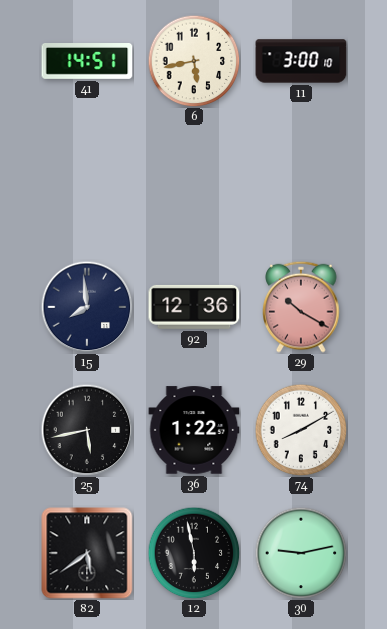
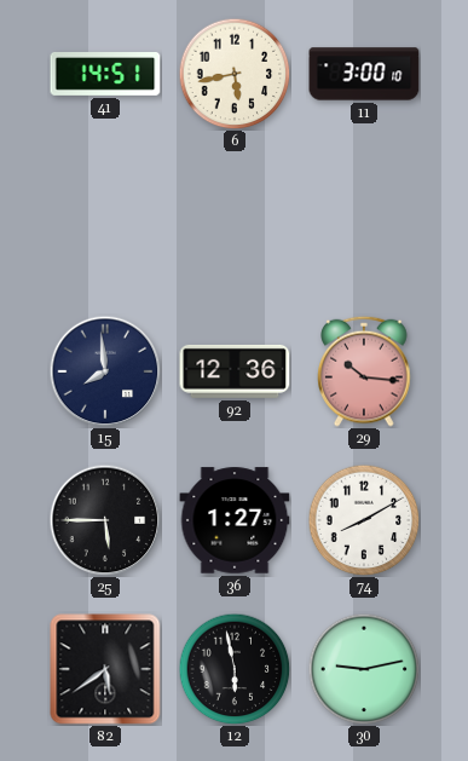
29: 10:20 -> 10:16
25: 5:43 -> 5:45
36: 1:22 -> 1:27
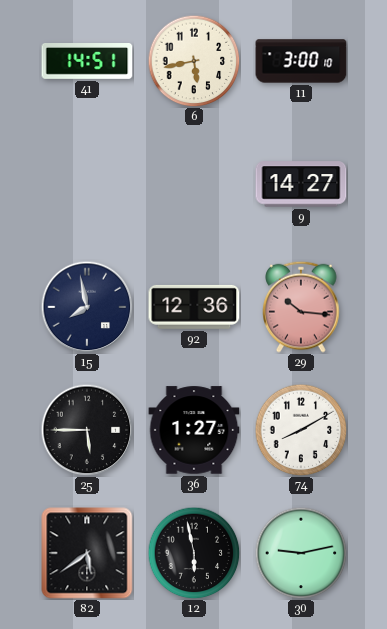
9: none -> 14:27
15: 7:59 -> 7:58
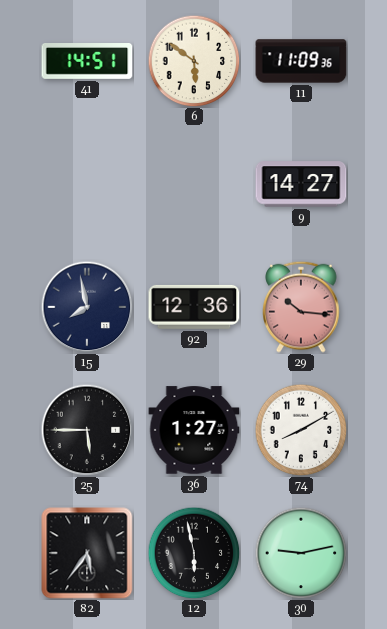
6: 5:43 -> 5:51
11: 3:00 -> 11:09
82: 5:39 -> 5:36
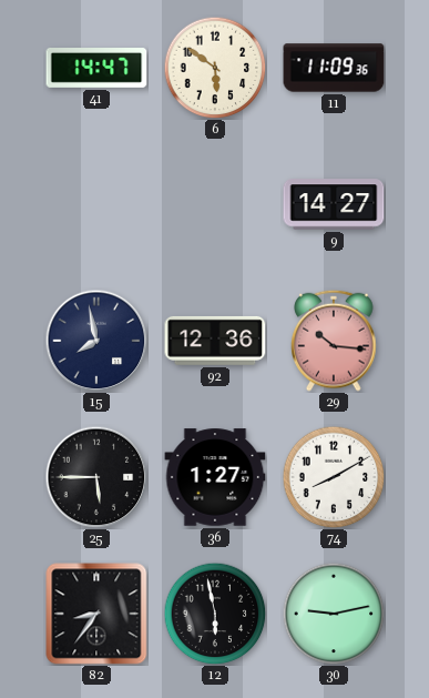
41: 14:51 -> 14:47
82: 5:36 -> 8:36
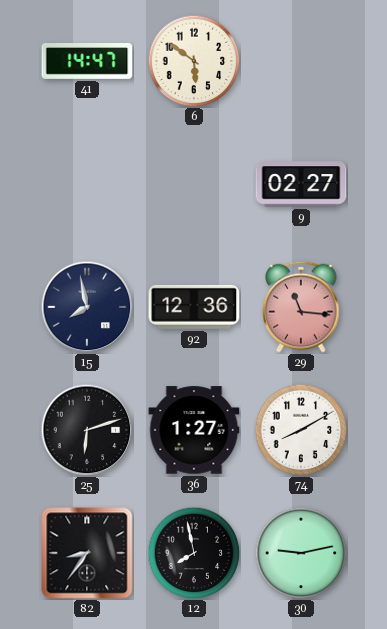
11: 11:09 -> none
9: 14:27 -> 02:27
29: 10:16 -> 11:16
25: 5:45 -> 6:12
12: 5:58 -> 7:58
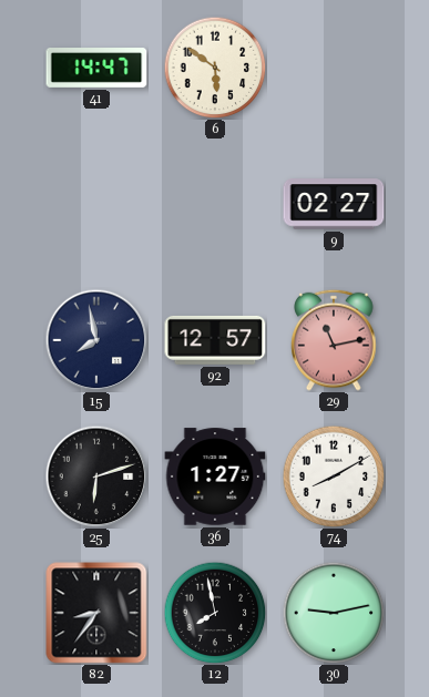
92: 12:36 -> 12:57
29: 11:16 -> 11:13
